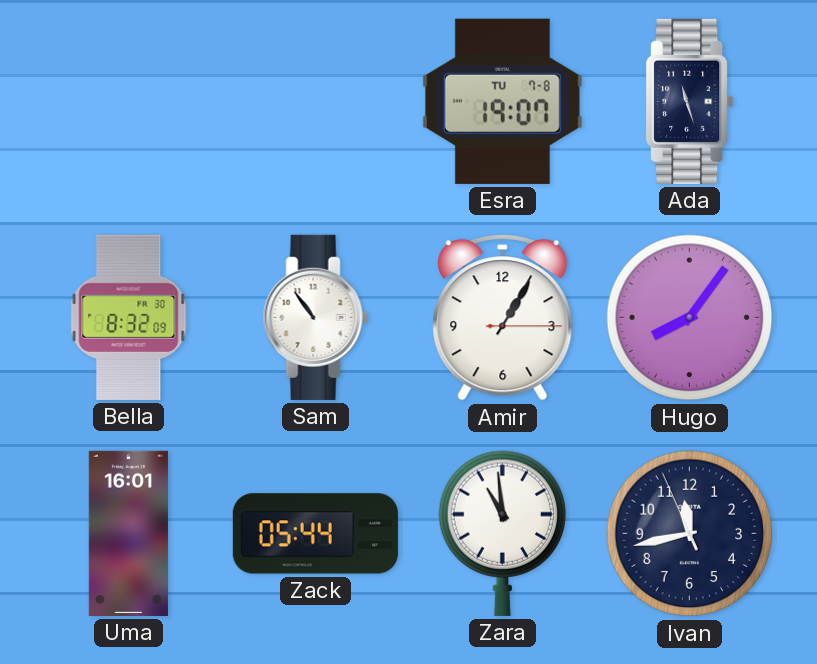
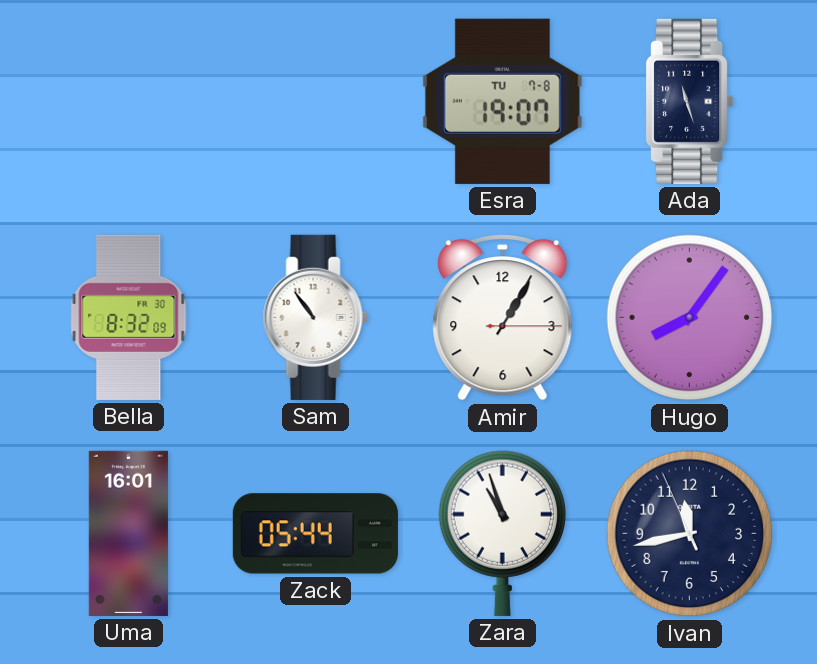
Zara: 10:59 -> 10:57
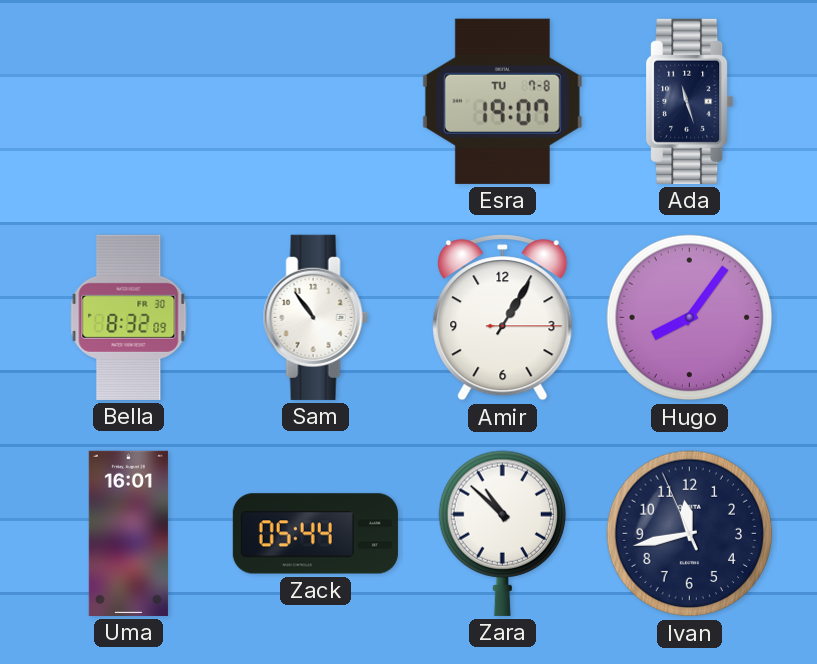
Zara: 10:57 -> 10:52
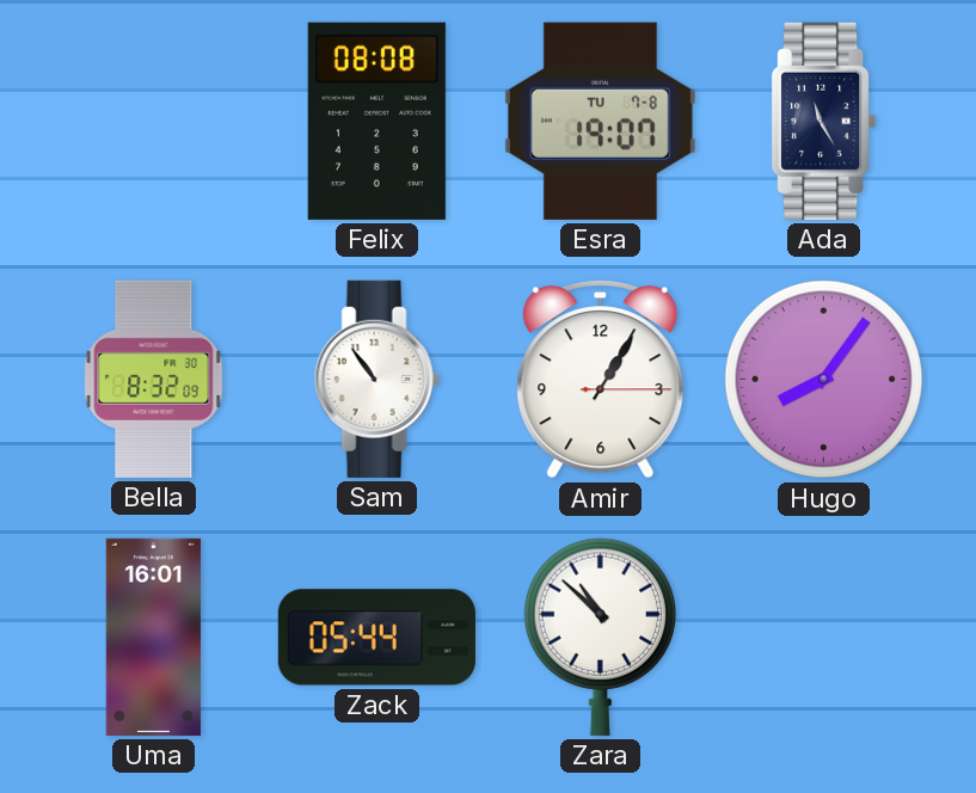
Felix: none -> 08:08
Ada: 11:27 -> 11:25
Ivan: 11:42 -> none
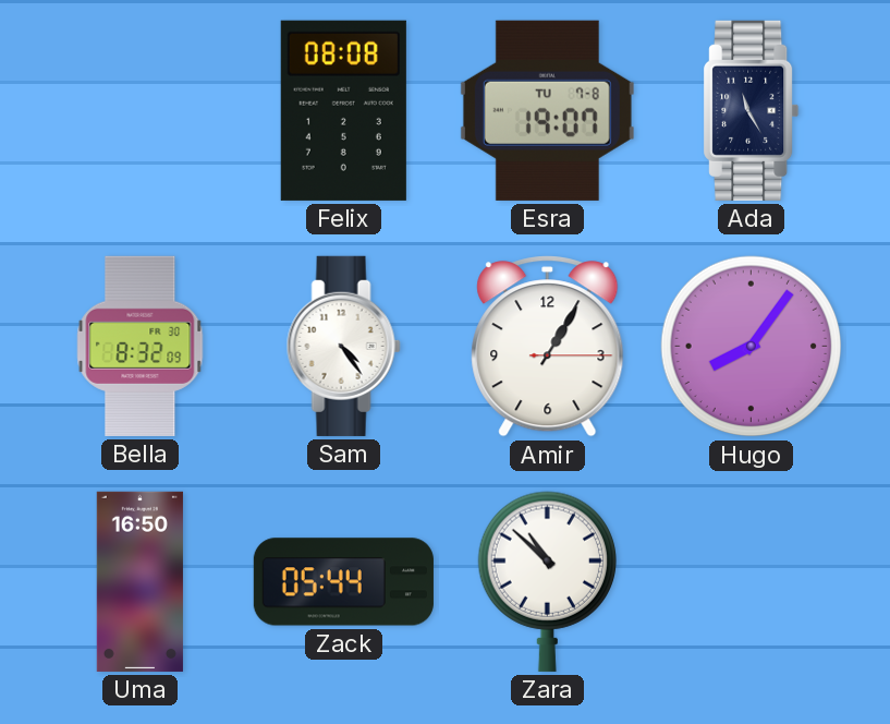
Sam: 10:54 -> 4:24
Uma: 16:01 -> 16:50
